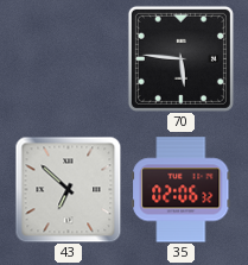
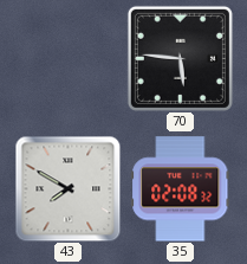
43: 6:52 -> 7:50
35: 02:06 -> 02:08
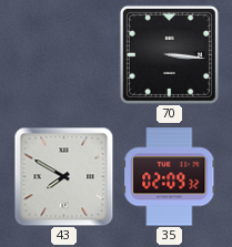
70: 5:46 -> 3:16
35: 02:08 -> 02:09
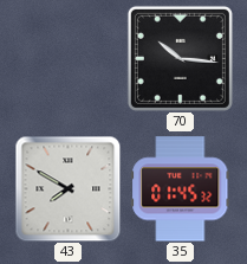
70: 3:16 -> 10:16
35: 02:09 -> 01:45
